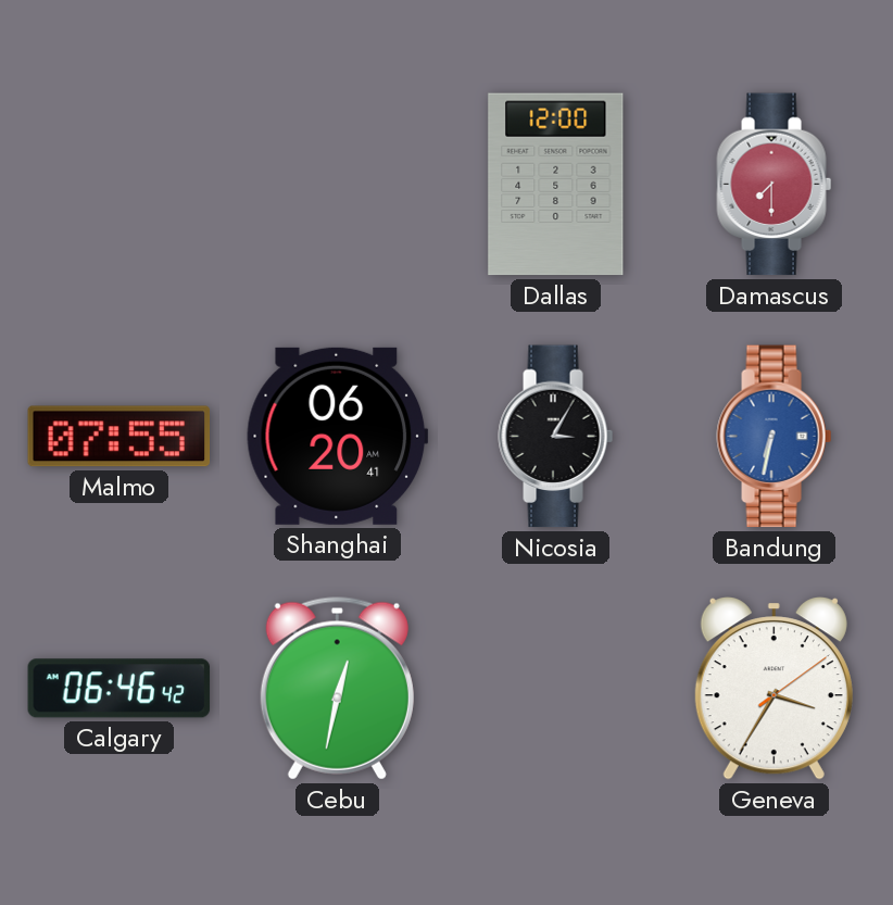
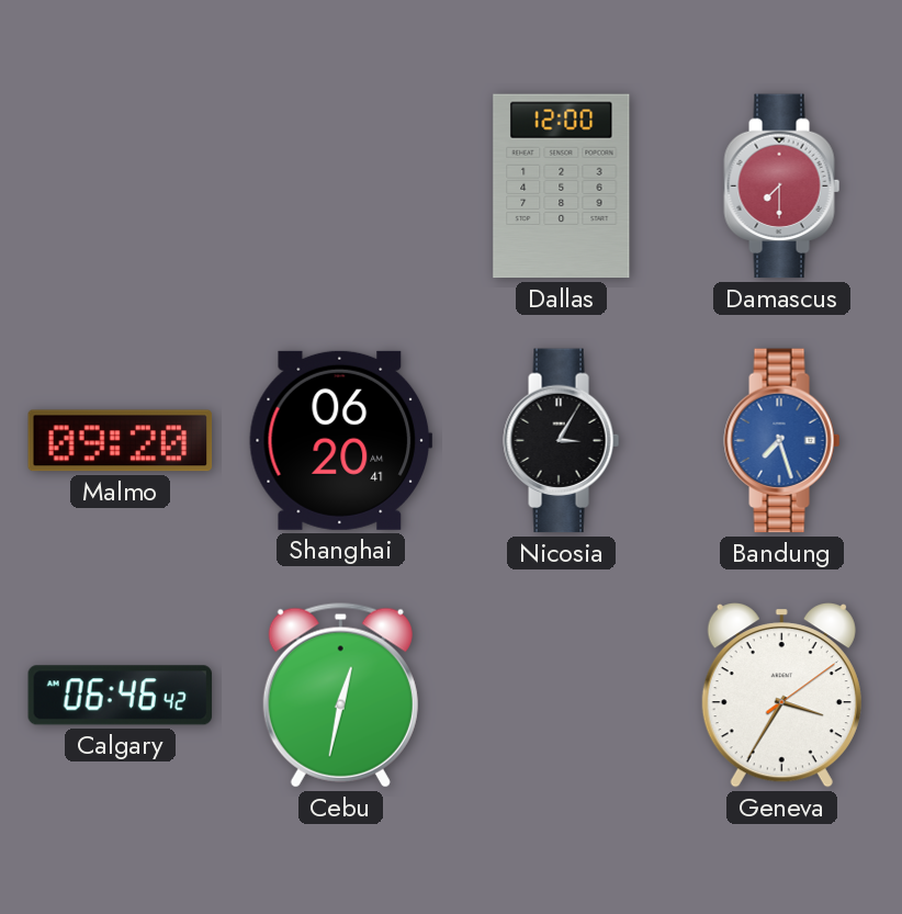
Malmo: 07:55 -> 09:20
Bandung: 6:32 -> 7:27
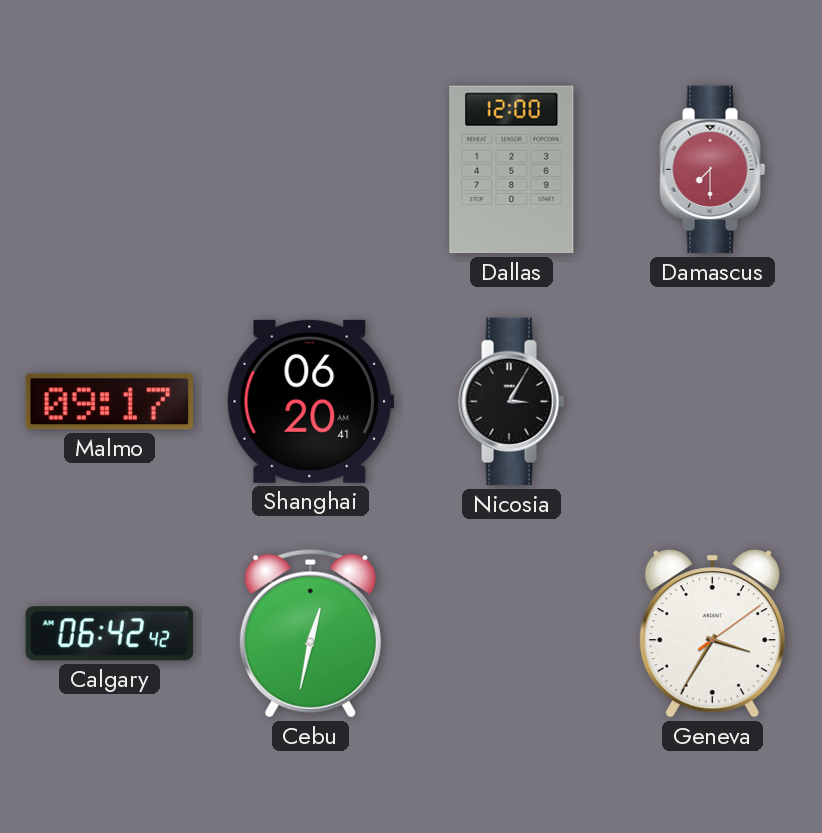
Malmo: 09:20 -> 09:17
Bandung: 7:27 -> none
Calgary: 06:46 -> 06:42
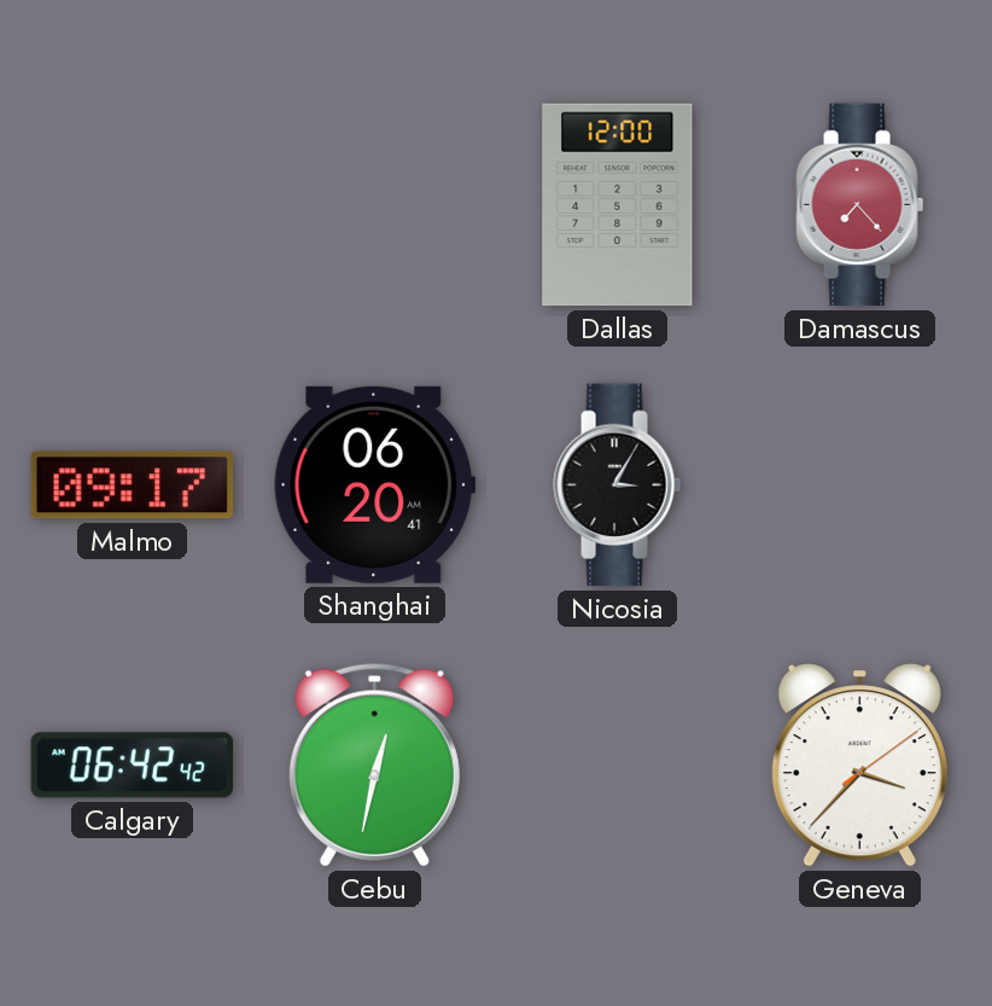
Damascus: 7:30 -> 7:23
Geneva: 3:35 -> 3:37
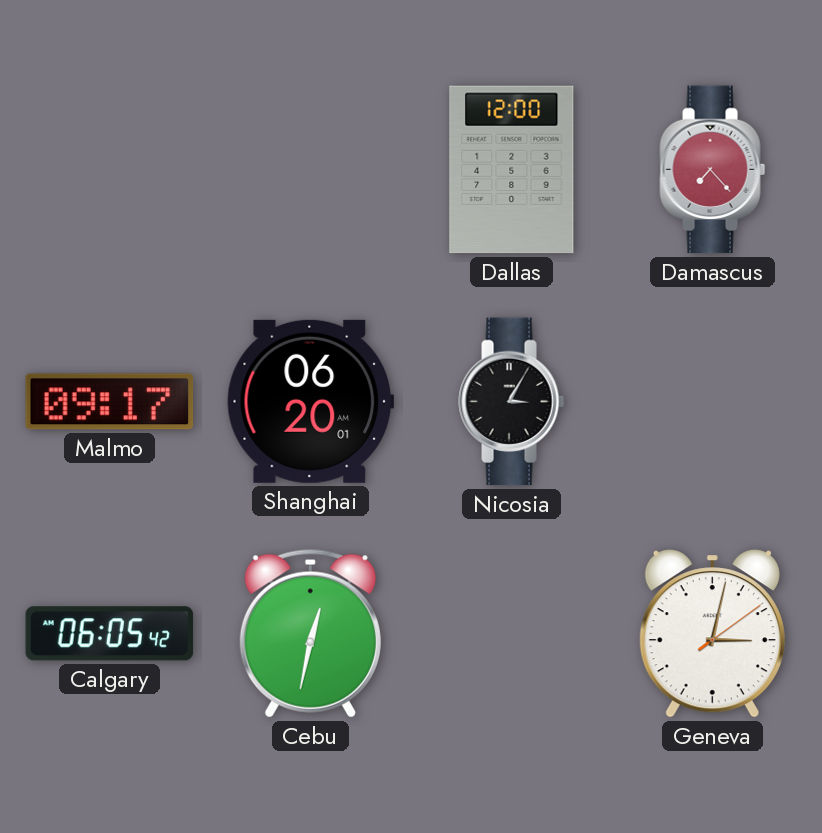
Shanghai: 06:20:41 -> 06:20:01
Calgary: 06:42 -> 06:05
Geneva: 3:37 -> 3:02
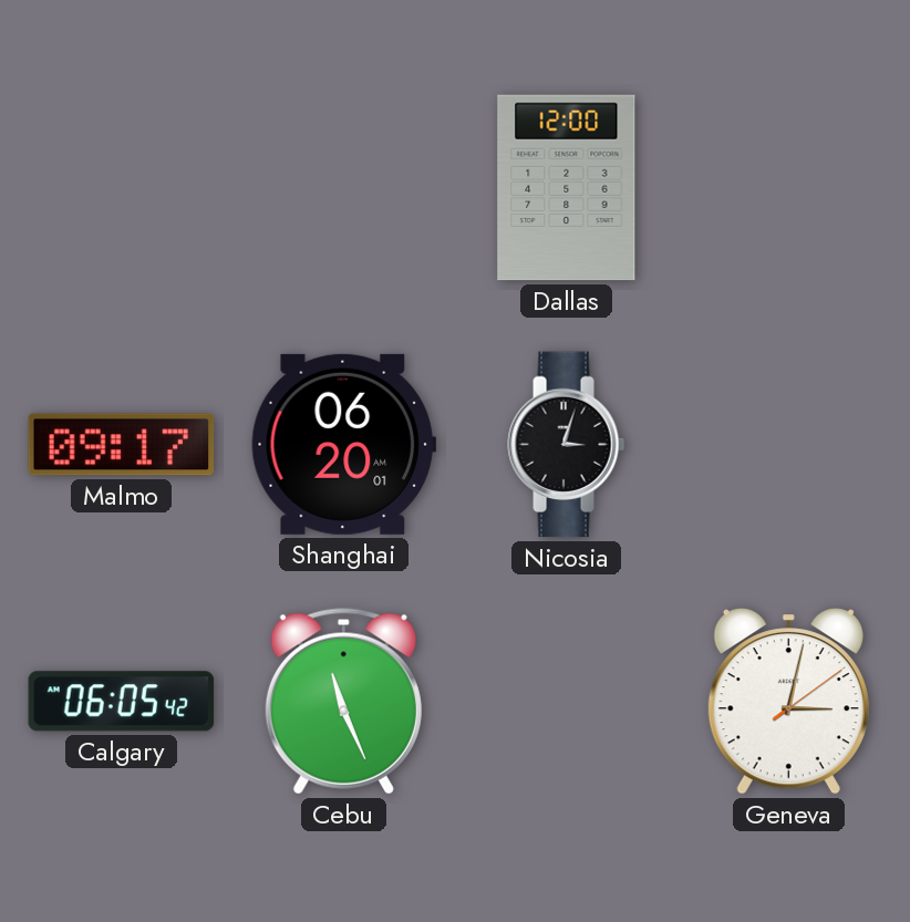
Damascus: 7:23 -> none
Nicosia: 3:05 -> 3:03
Cebu: 12:32 -> 11:26
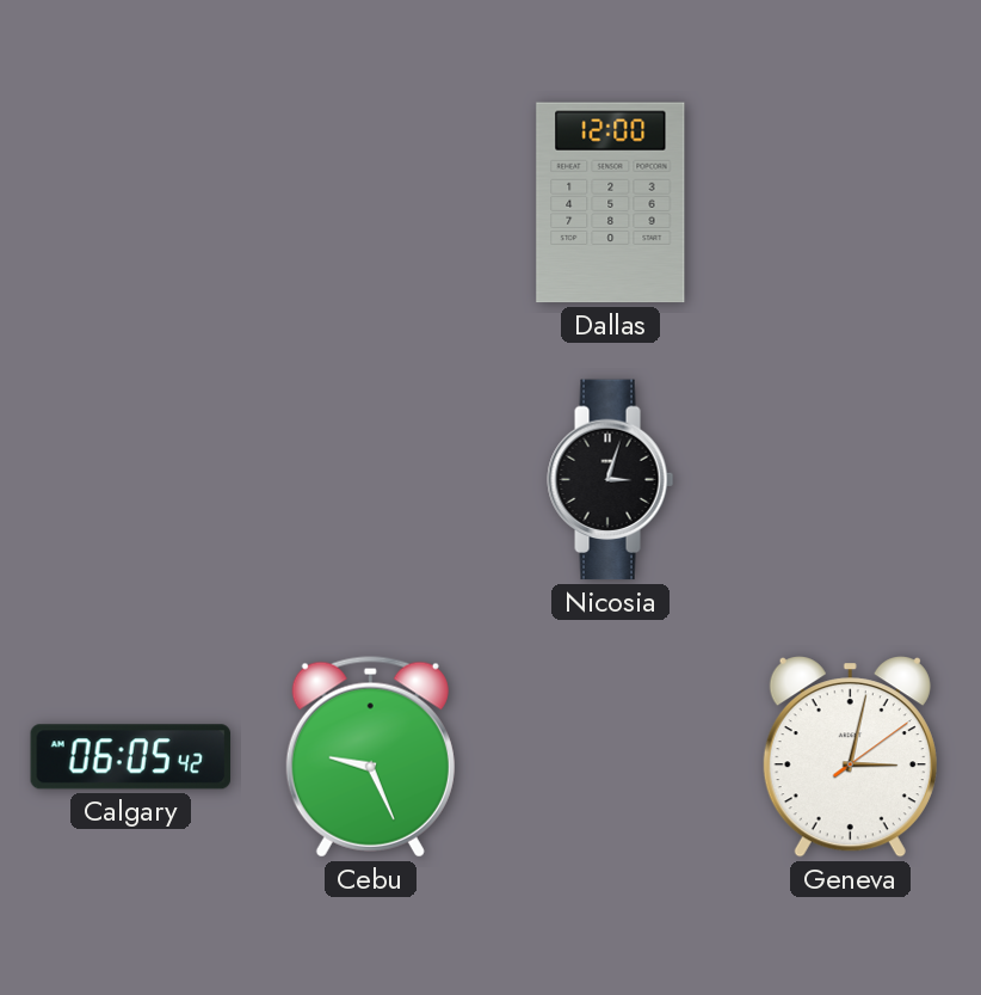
Malmo: 09:17 -> none
Shanghai: 06:20 -> none
Cebu: 11:26 -> 9:26
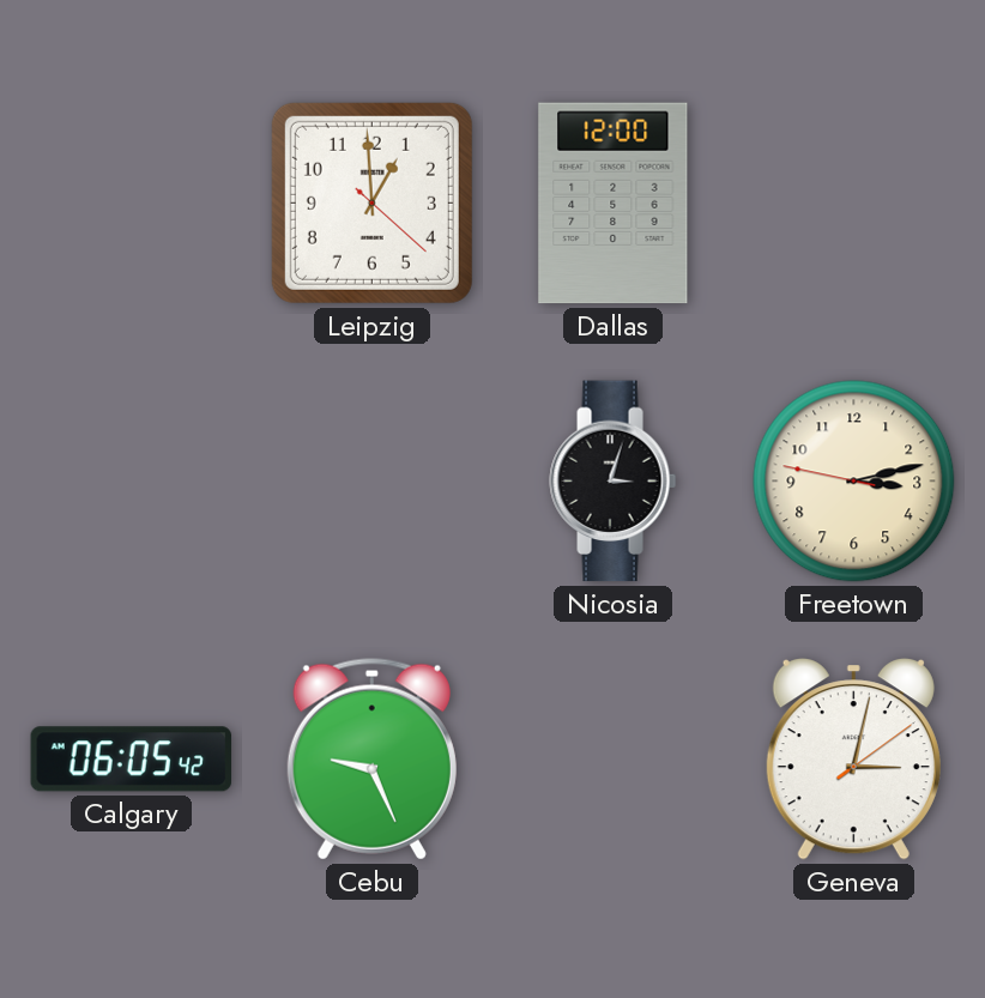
Leipzig: none -> 12:59
Freetown: none -> 3:12
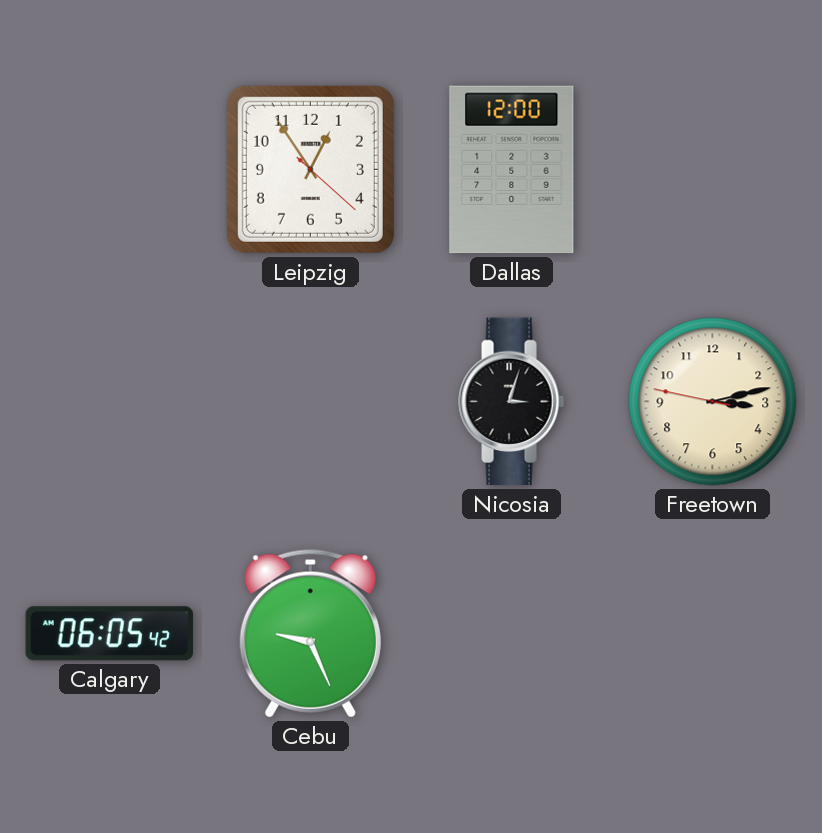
Leipzig: 12:59 -> 12:54
Geneva: 3:02 -> none
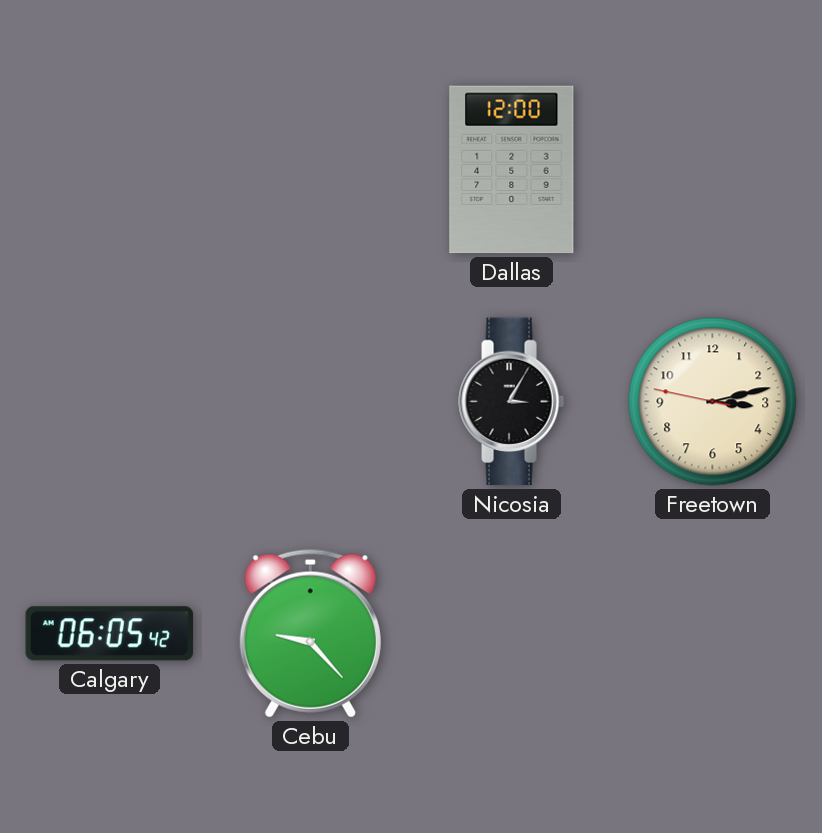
Leipzig: 12:54 -> none
Nicosia: 3:03 -> 3:05
Cebu: 9:26 -> 9:23
